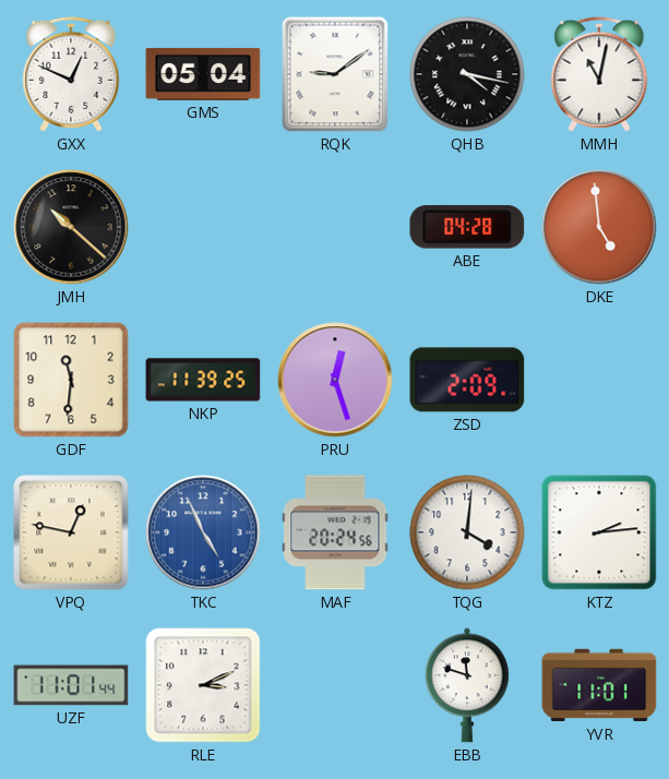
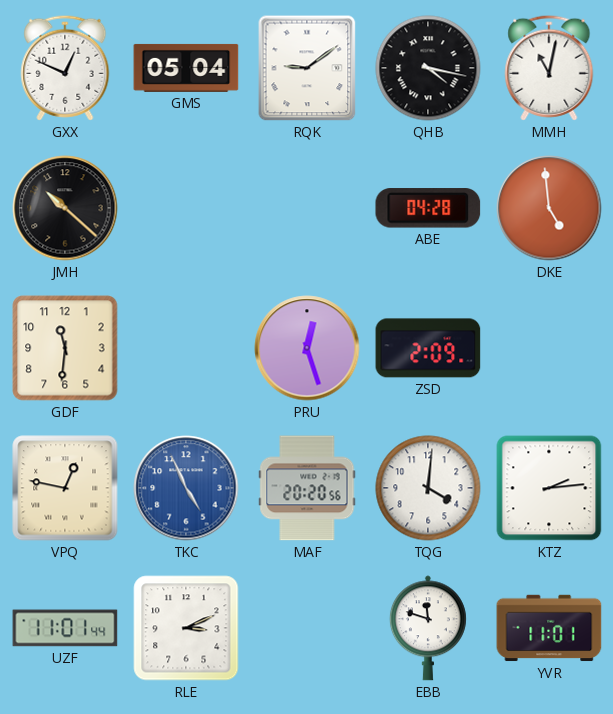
NKP: 11:39 -> none
MAF: 20:24 -> 20:20
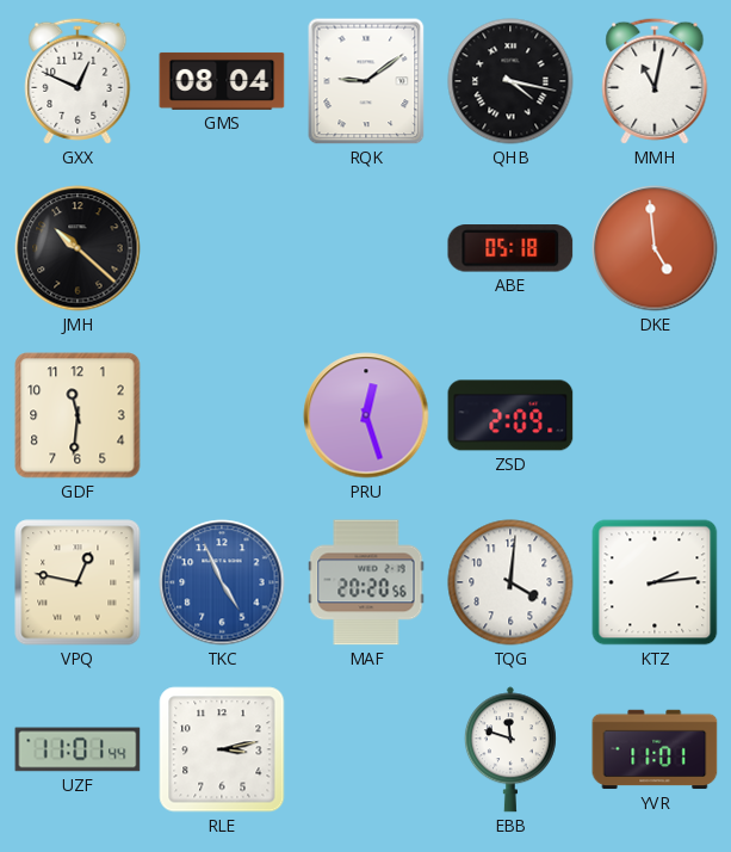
GMS: 05:04 -> 08:04
ABE: 04:28 -> 05:18
RLE: 3:11 -> 3:13
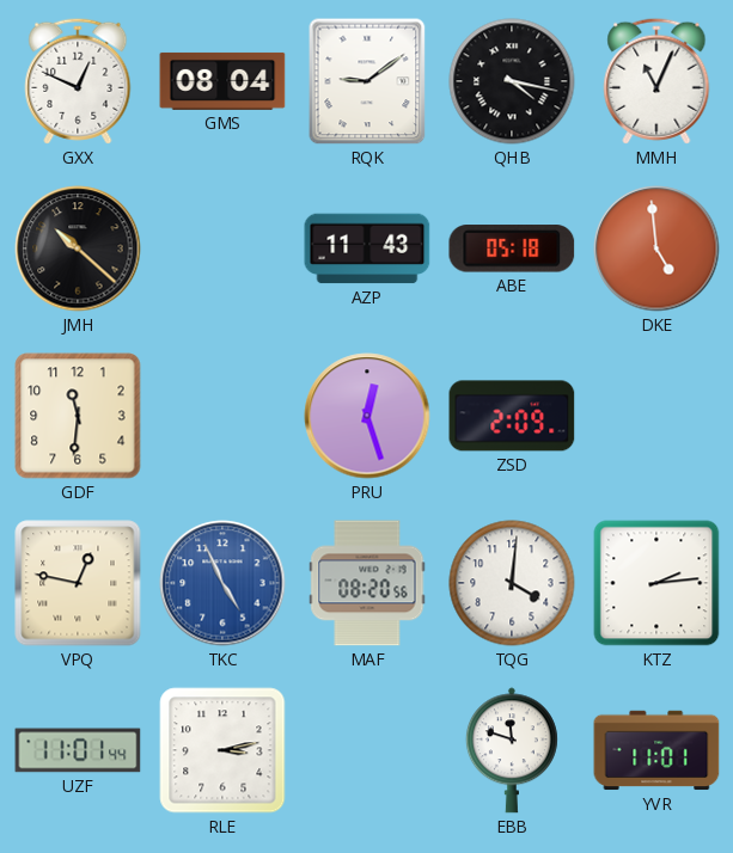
MMH: 11:02 -> 11:04
AZP: none -> 11:43
MAF: 20:20 -> 08:20
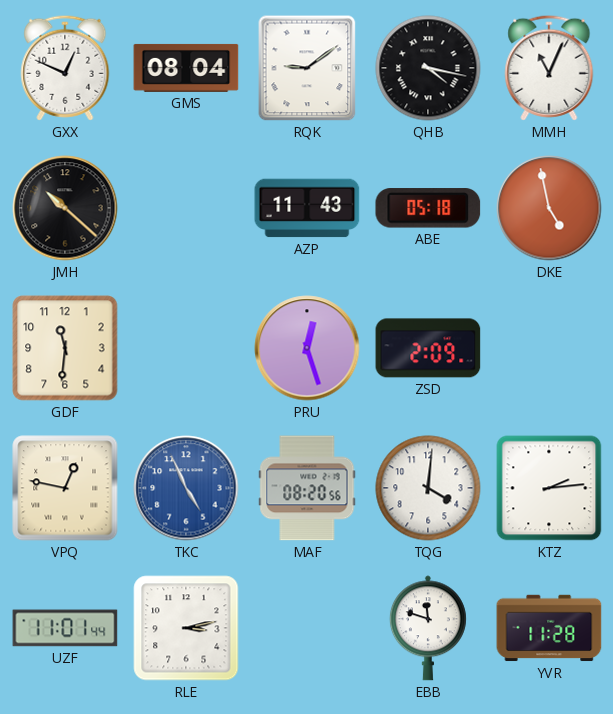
DKE: 4:59 -> 4:58
YVR: 11:01 -> 11:28
